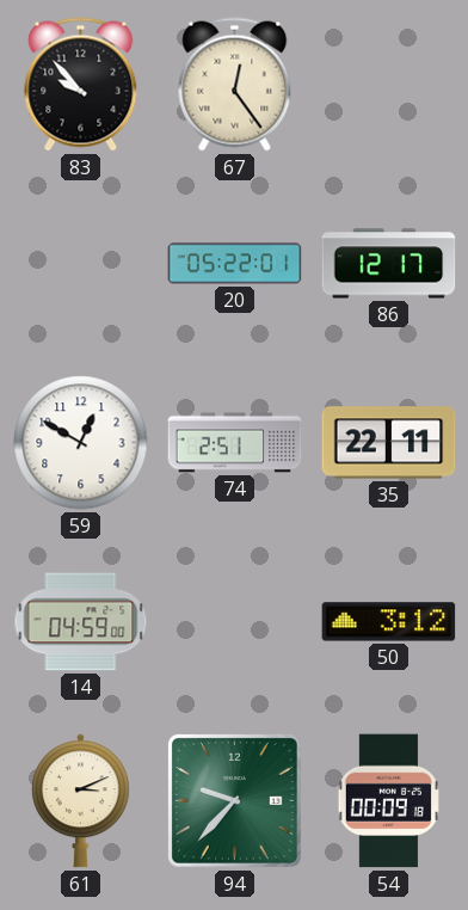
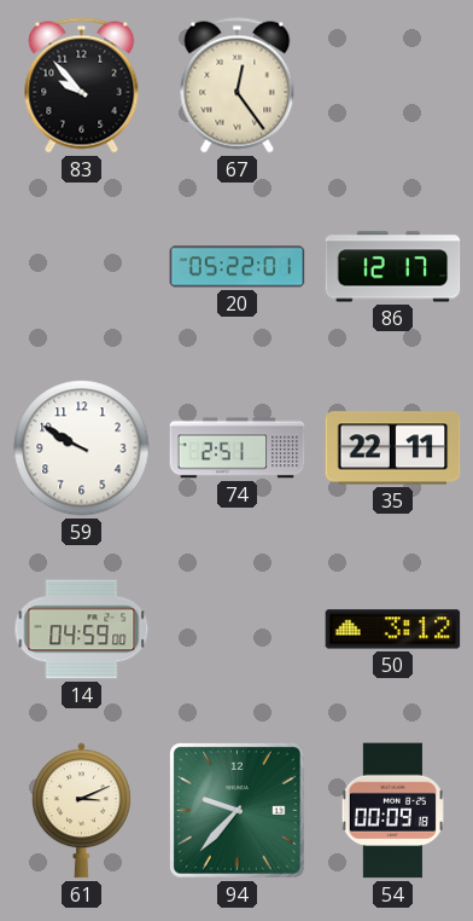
59: 12:50 -> 9:50
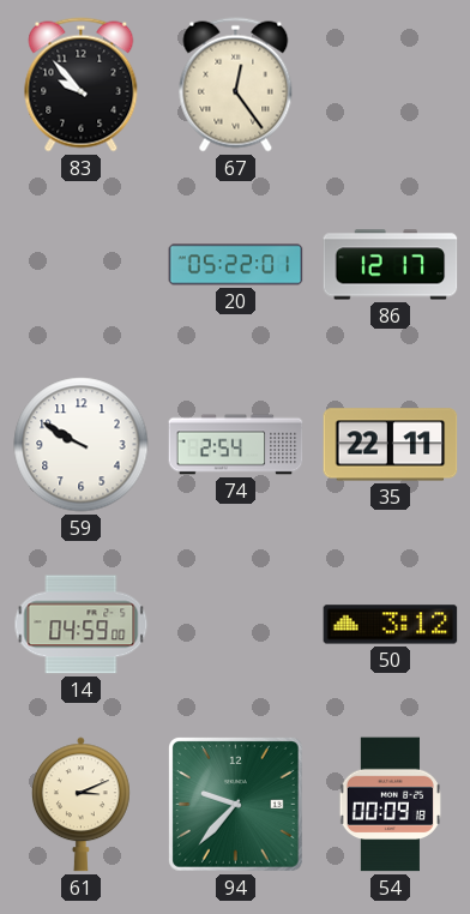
74: 2:51 -> 2:54
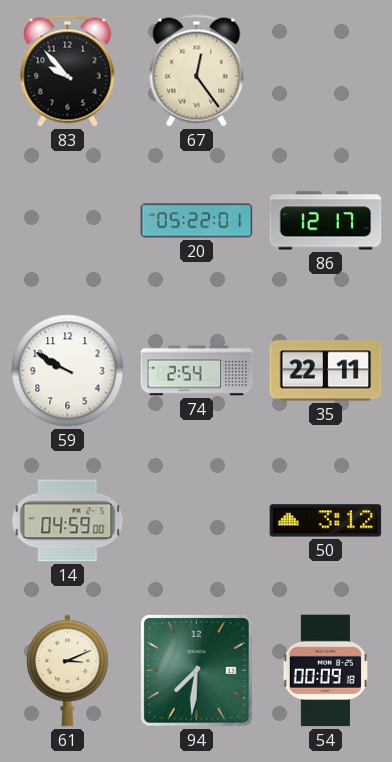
94: 9:37 -> 7:31
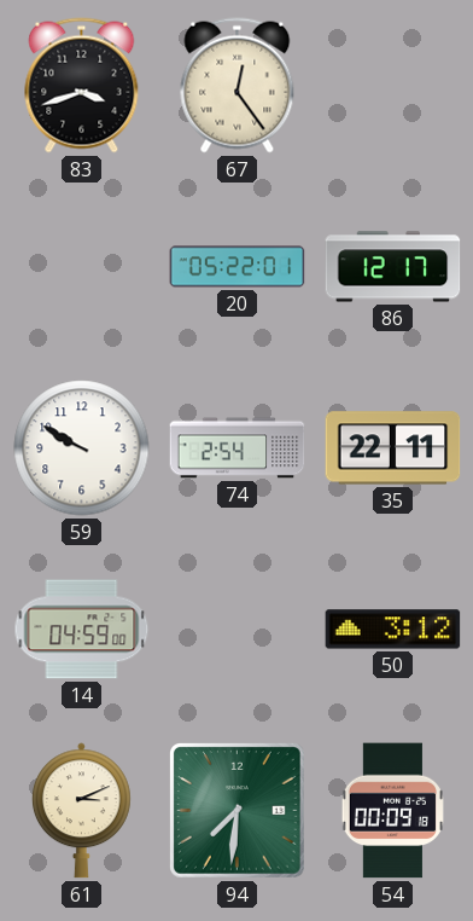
83: 9:53 -> 3:42
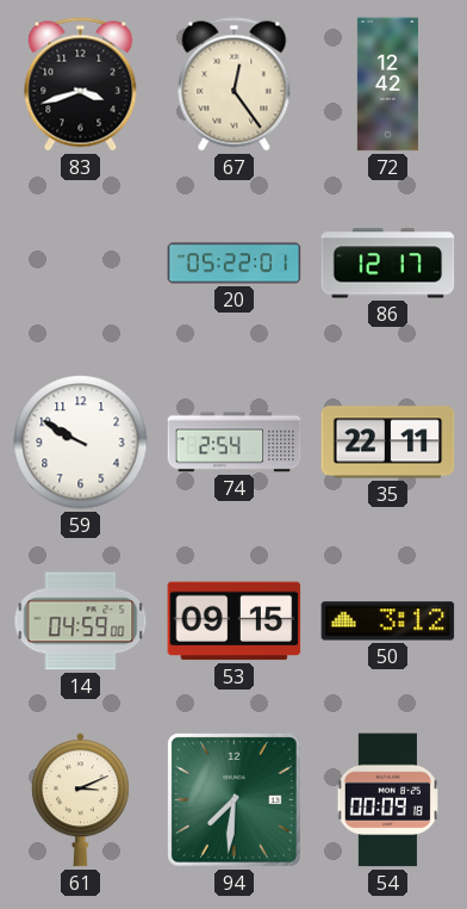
72: none -> 12:42
53: none -> 09:15
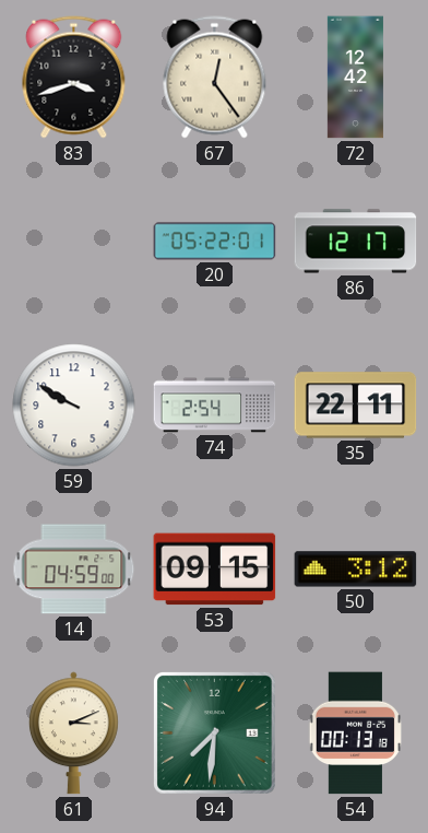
54: 00:09 -> 00:13
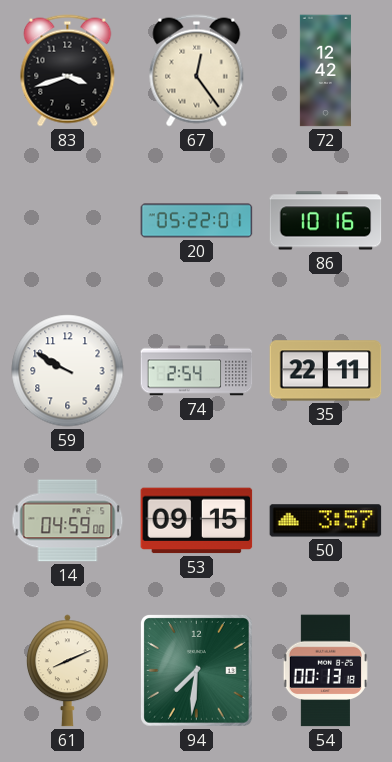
86: 12:17 -> 10:16
50: 3:12 -> 3:57
61: 3:11 -> 8:11
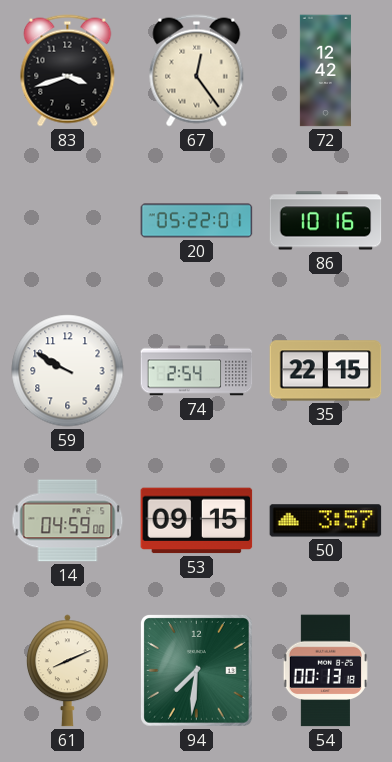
35: 22:11 -> 22:15
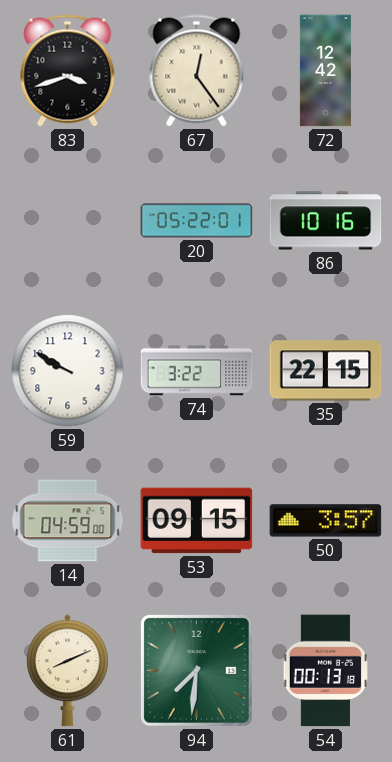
74: 2:54 -> 3:22
